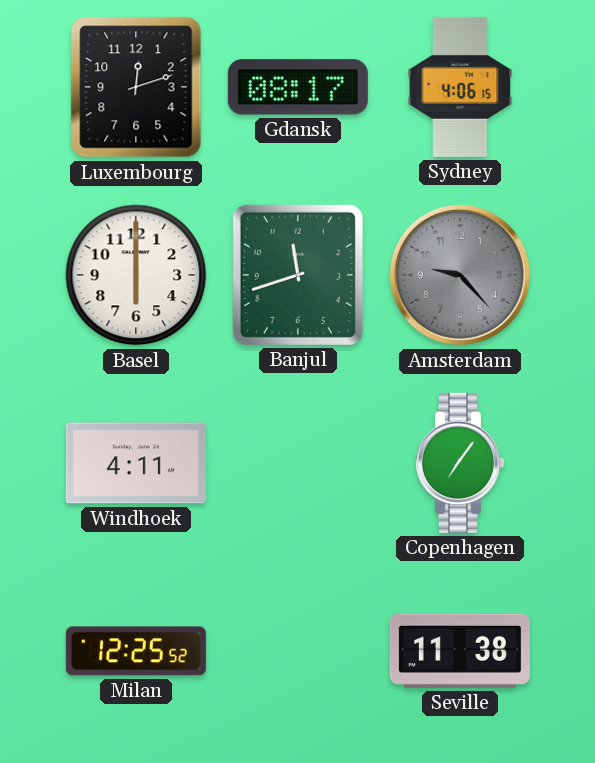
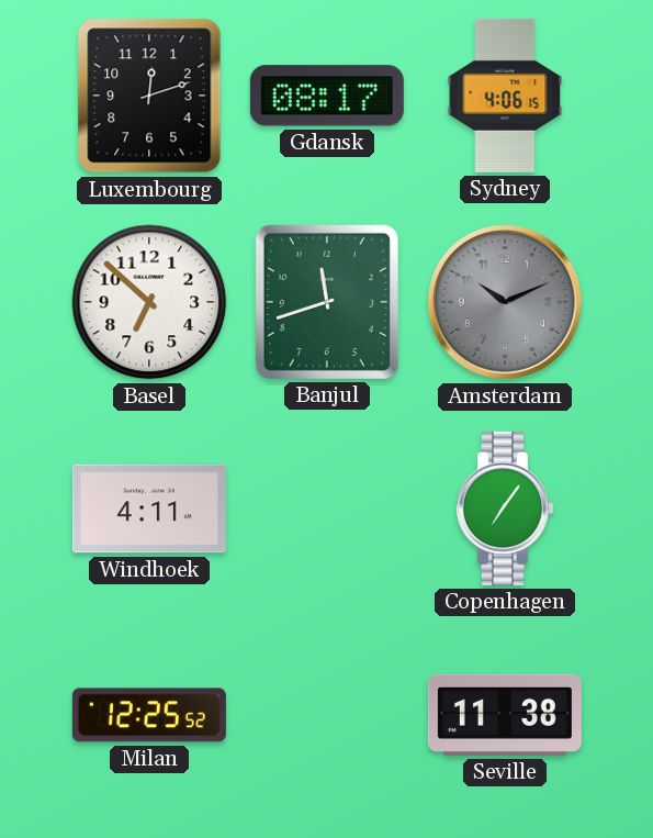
Basel: 6:00 -> 6:52
Amsterdam: 9:23 -> 10:11
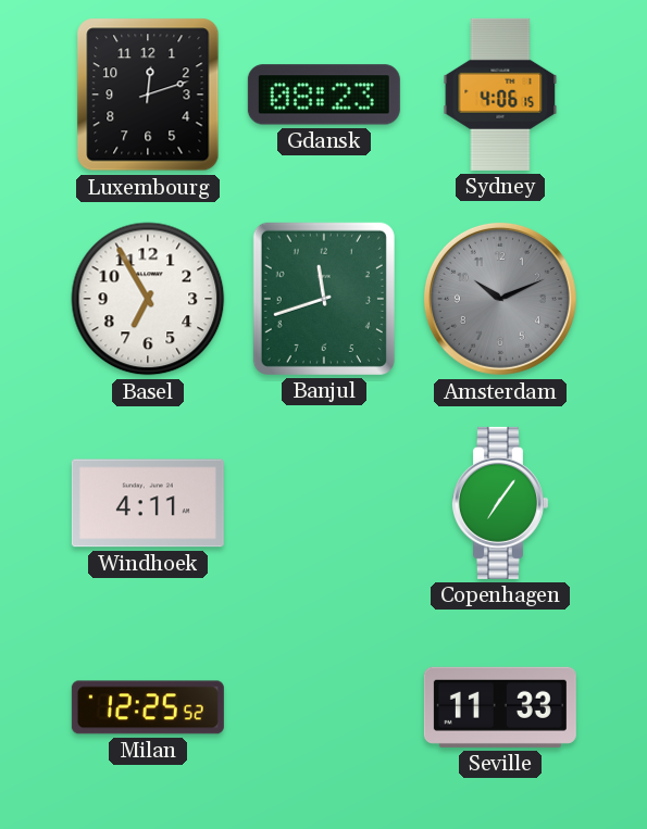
Gdansk: 08:17 -> 08:23
Basel: 6:52 -> 6:55
Seville: 11:38 -> 11:33
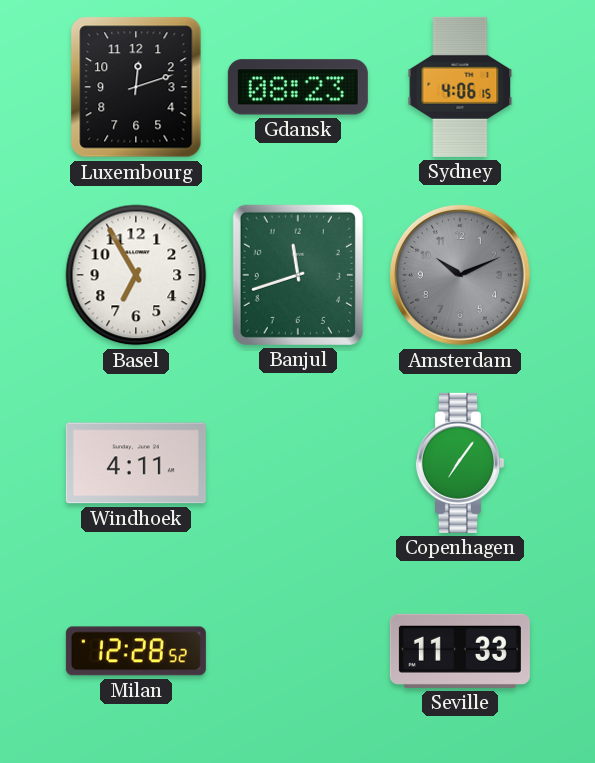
Milan: 12:25 -> 12:28
